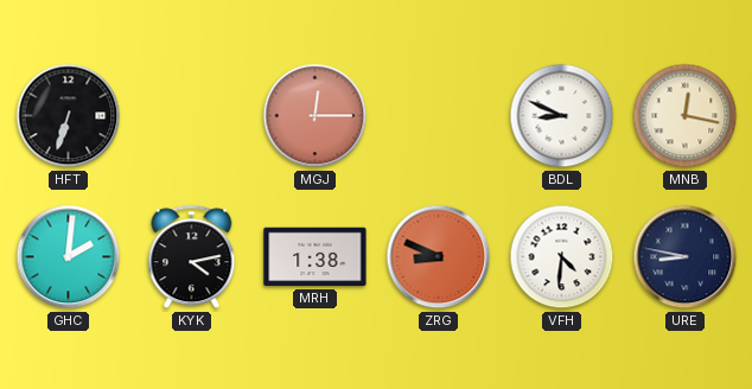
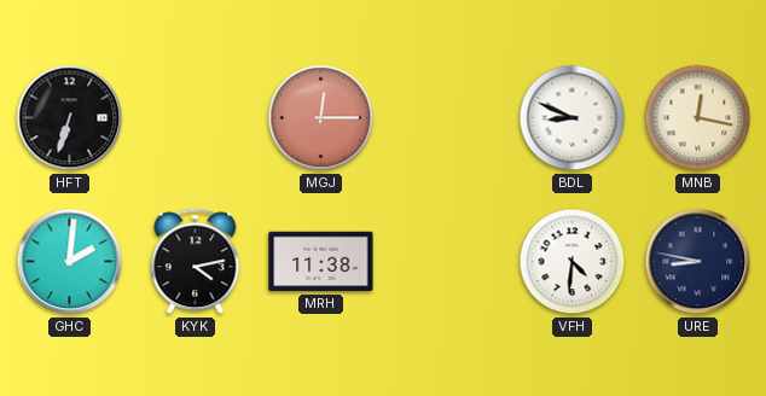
MRH: 1:38 -> 11:38
ZRG: 8:49 -> none
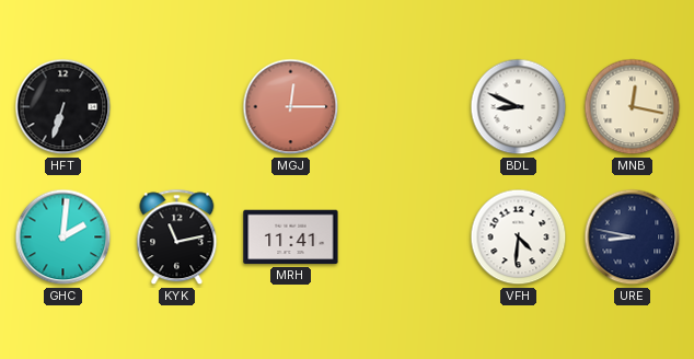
KYK: 4:13 -> 11:13
MRH: 11:38 -> 11:41
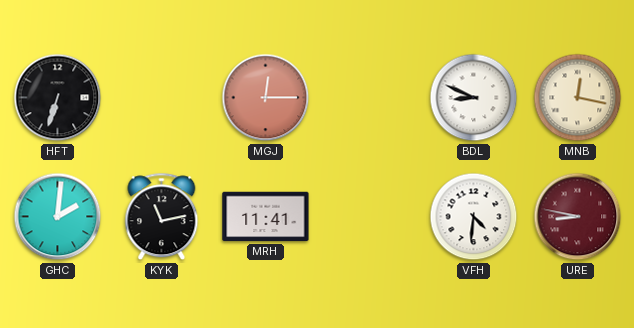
URE dial: navy -> burgundy
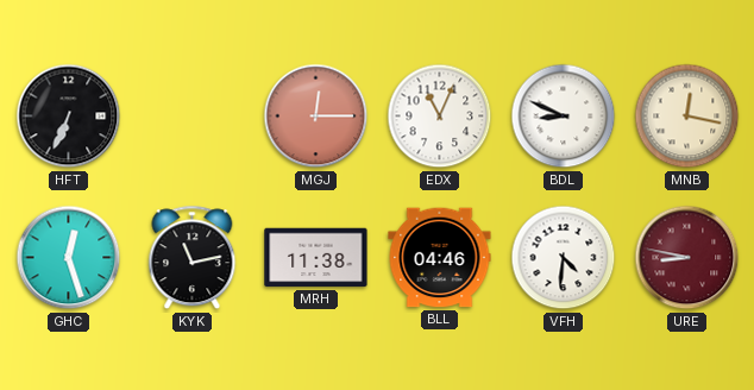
HFT: 6:33 -> 6:34
EDX: none -> 11:04
GHC: 2:01 -> 12:27
MRH: 11:41 -> 11:38
BLL: none -> 04:46
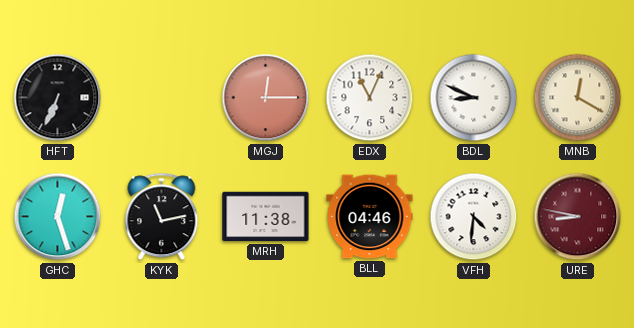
MNB: 12:17 -> 12:20
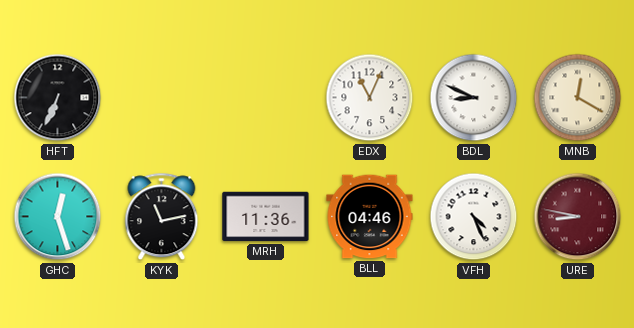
MGJ: 12:15 -> none
MRH: 11:38 -> 11:36
VFH: 4:31 -> 4:26
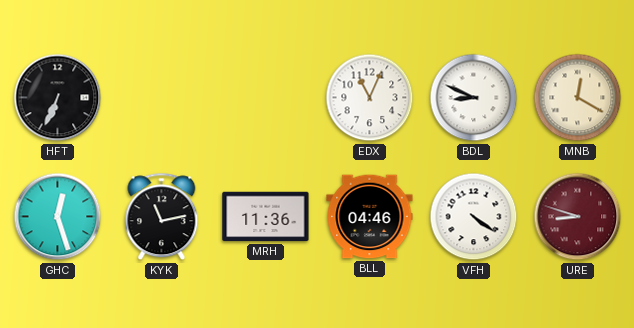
VFH: 4:26 -> 4:21
URE: 8:47 -> 8:48
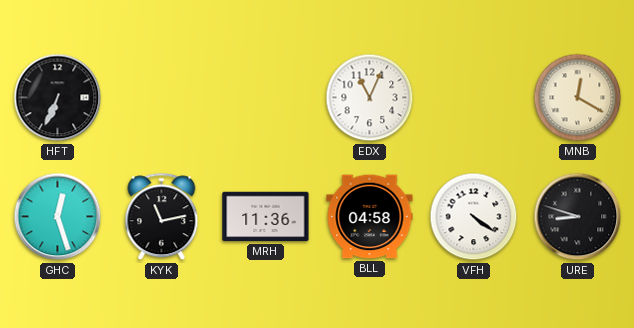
BDL: 8:49 -> none
BLL: 04:46 -> 04:58
URE dial: burgundy -> black
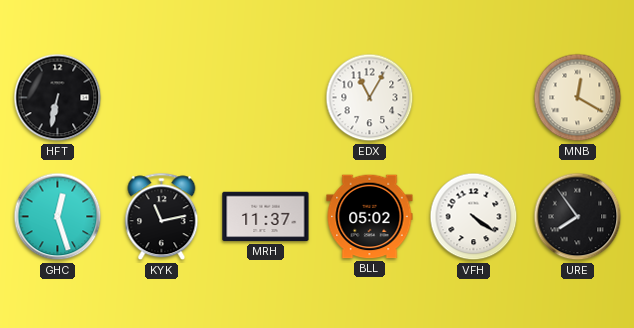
HFT: 6:34 -> 6:32
EDX: 11:04 -> 11:05
MRH: 11:36 -> 11:37
BLL: 04:58 -> 05:02
URE: 8:48 -> 7:54
